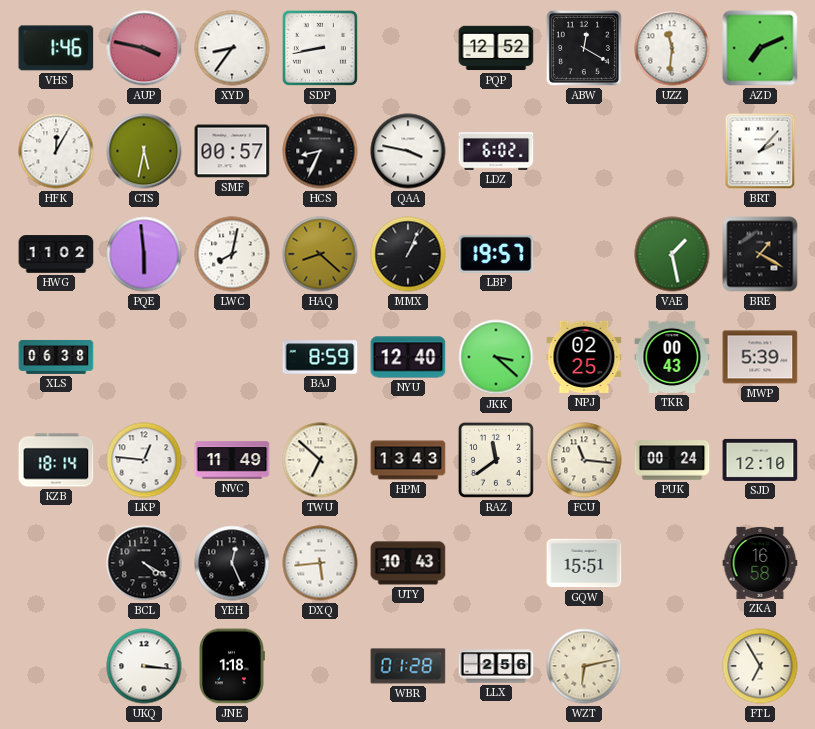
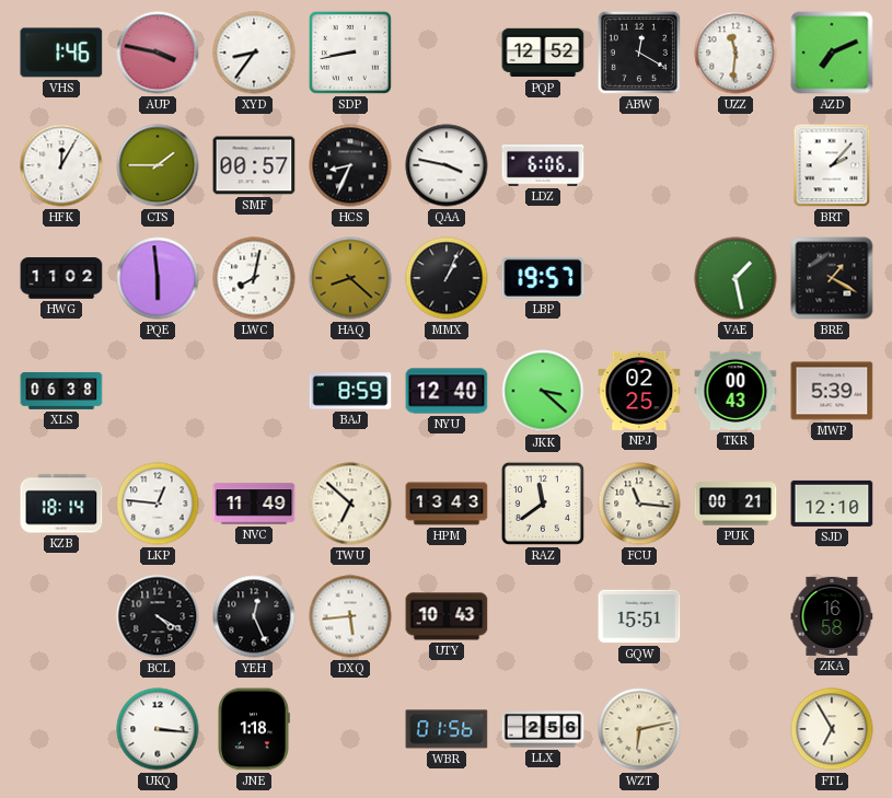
CTS: 5:32 -> 1:45
LDZ: 6:02 -> 6:06
PUK: 00:24 -> 00:21
WBR: 01:28 -> 01:56
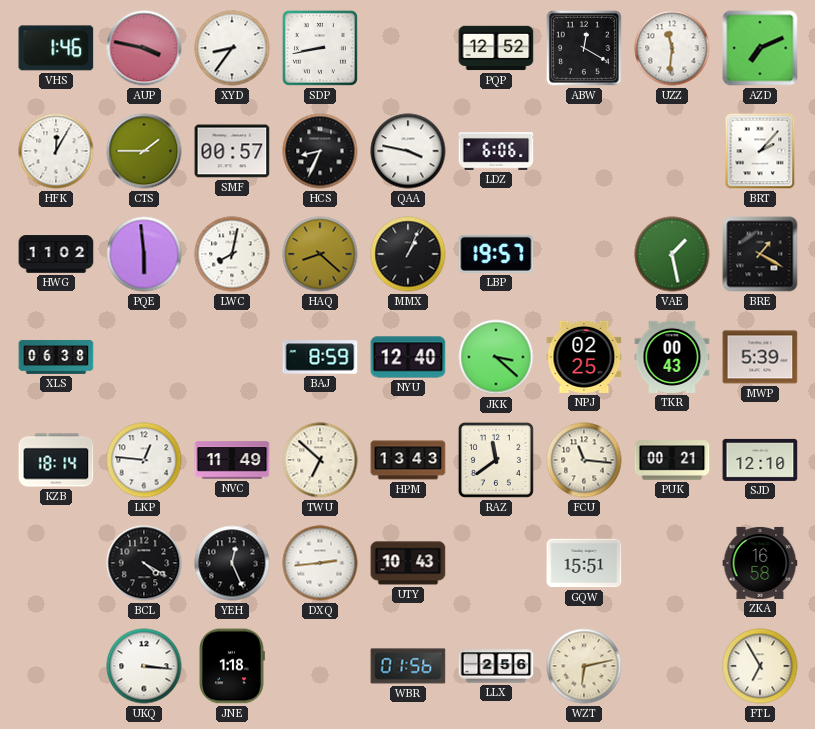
DXQ: 5:44 -> 2:44
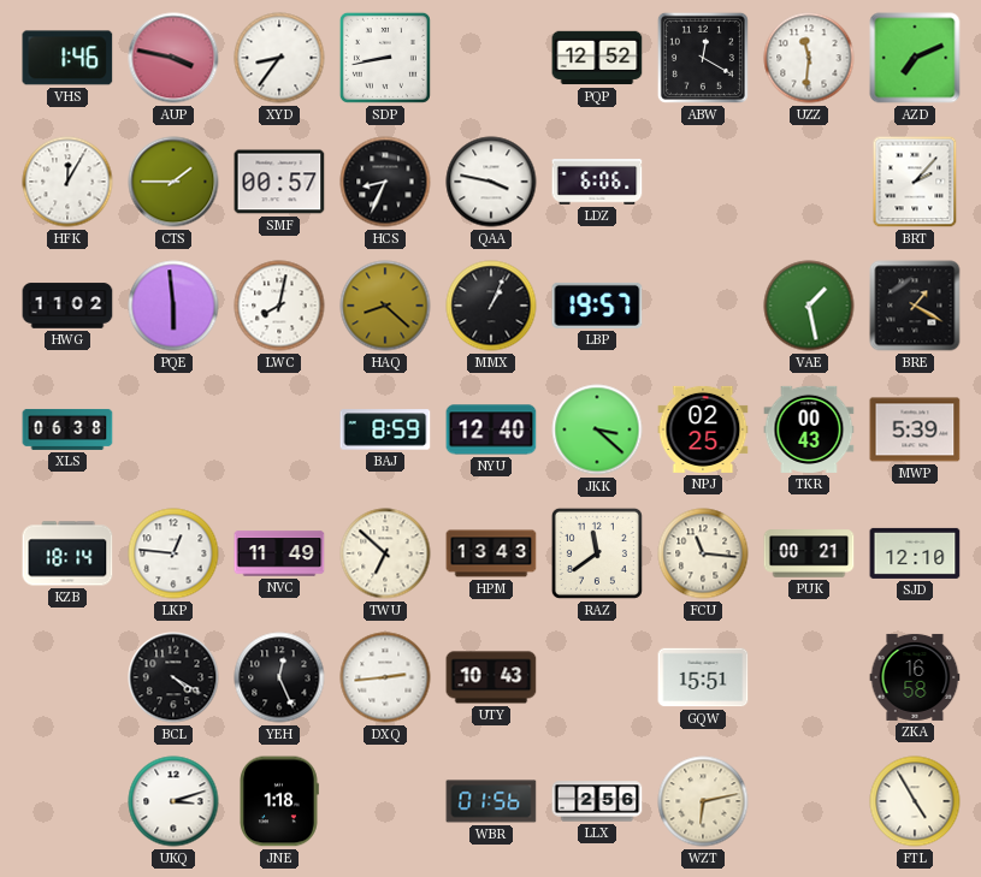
UKQ: 3:16 -> 3:12
FTL: 6:55 -> 4:55
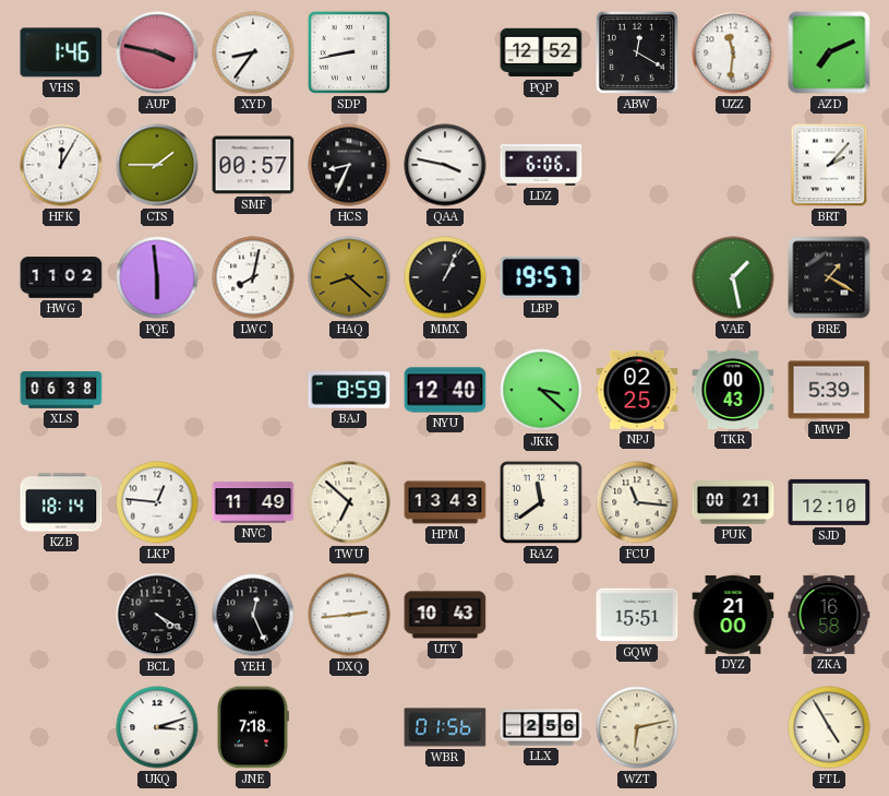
DYZ: none -> 21:00
JNE: 1:18 -> 7:18
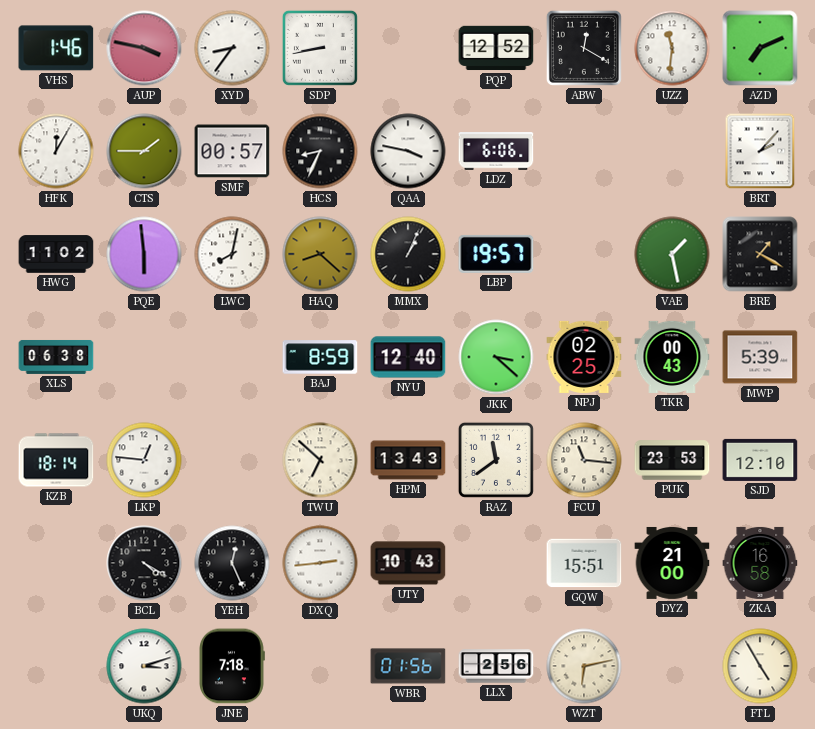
NVC: 11:49 -> none
PUK: 00:21 -> 23:53
